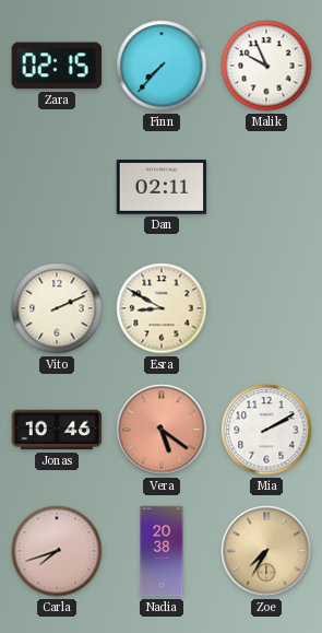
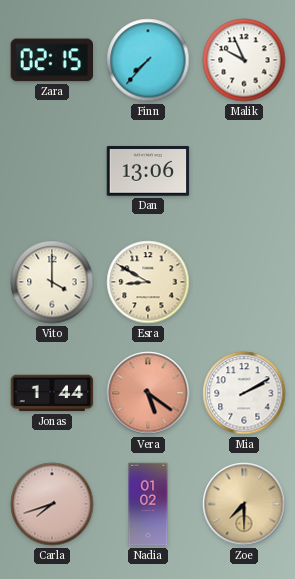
Dan: 02:11 -> 13:06
Vito: 2:11 -> 4:00
Jonas: 10:46 -> 1:44
Nadia: 20:38 -> 01:02
Zoe: 7:35 -> 7:30
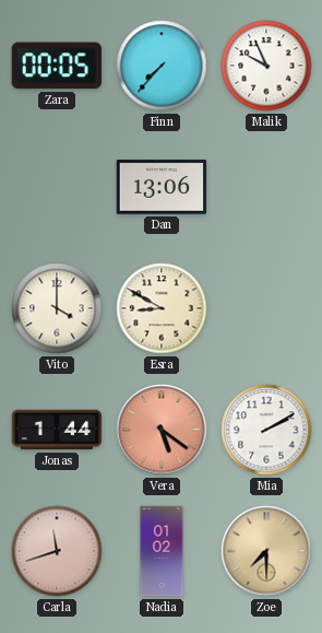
Zara: 02:15 -> 00:05
Carla: 7:42 -> 11:42
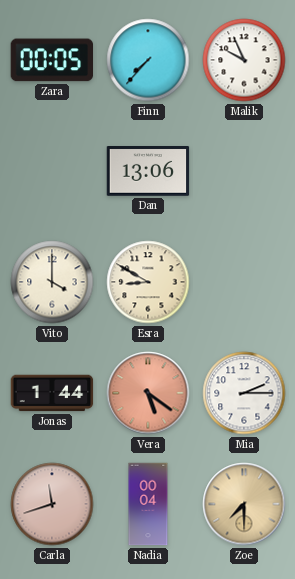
Mia: 2:10 -> 2:15
Nadia: 01:02 -> 00:04
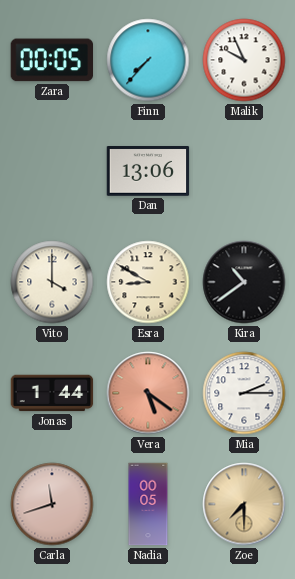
Kira: none -> 10:39
Nadia: 00:04 -> 00:05
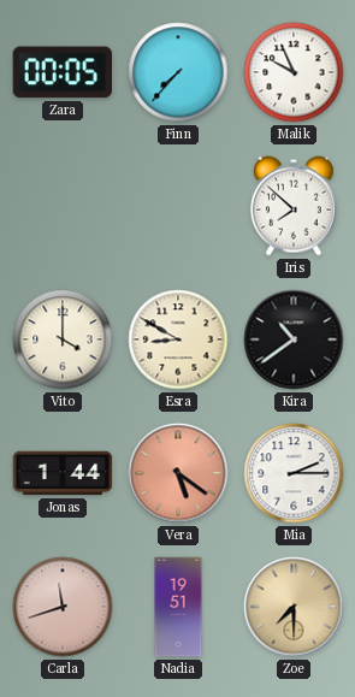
Dan: 13:06 -> none
Iris: none -> 7:52
Nadia: 00:05 -> 19:51
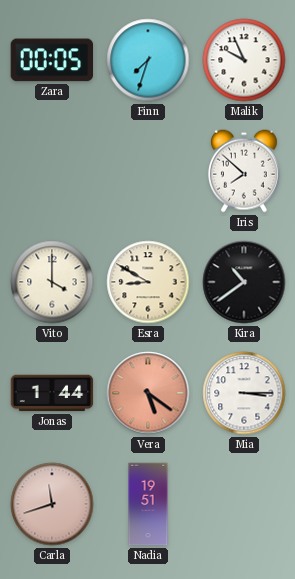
Finn: 7:37 -> 7:33
Mia: 2:15 -> 3:15
Zoe: 7:30 -> none
